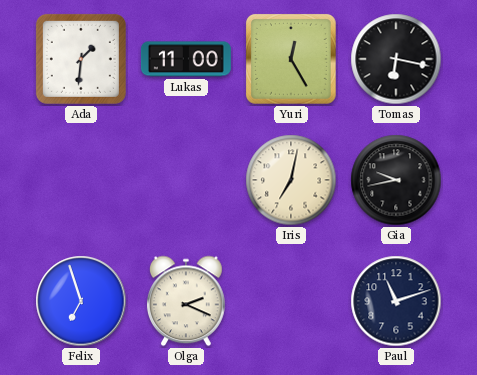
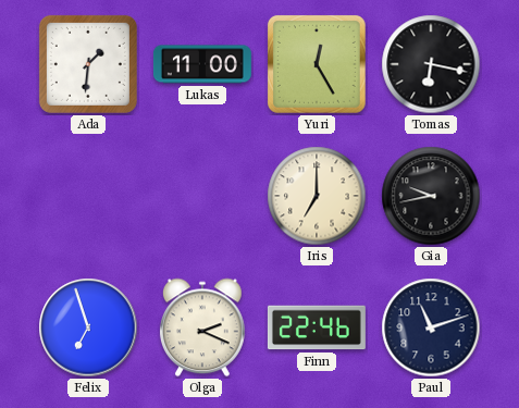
Iris: 7:02 -> 7:00
Finn: none -> 22:46
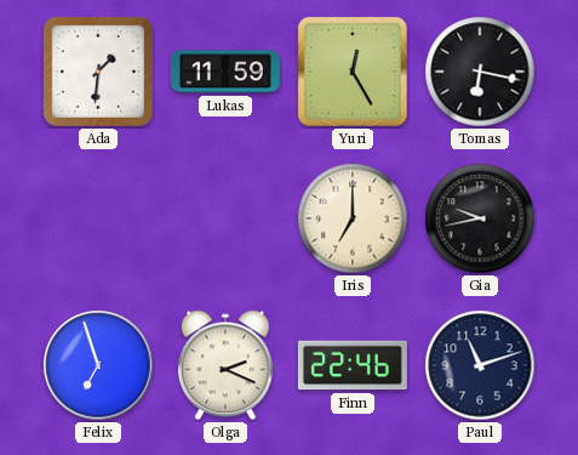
Lukas: 11:00 -> 11:59
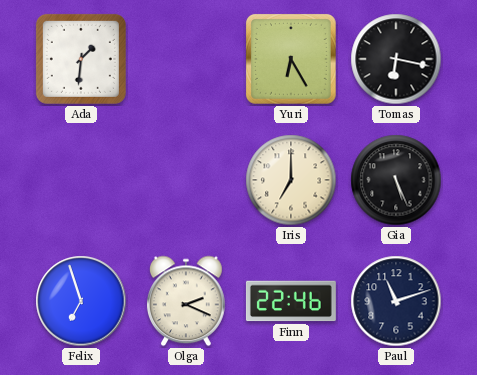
Lukas: 11:59 -> none
Yuri: 12:25 -> 6:25
Gia: 9:43 -> 5:26
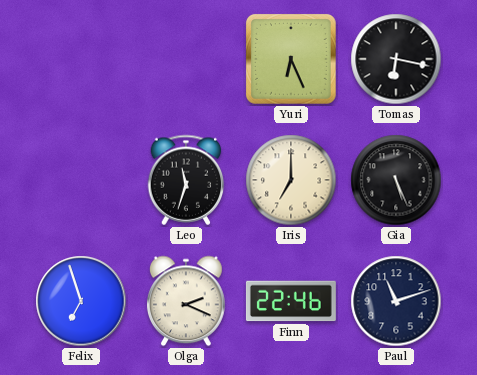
Ada: 1:31 -> none
Yuri: 6:25 -> 6:26
Leo: none -> 11:33
